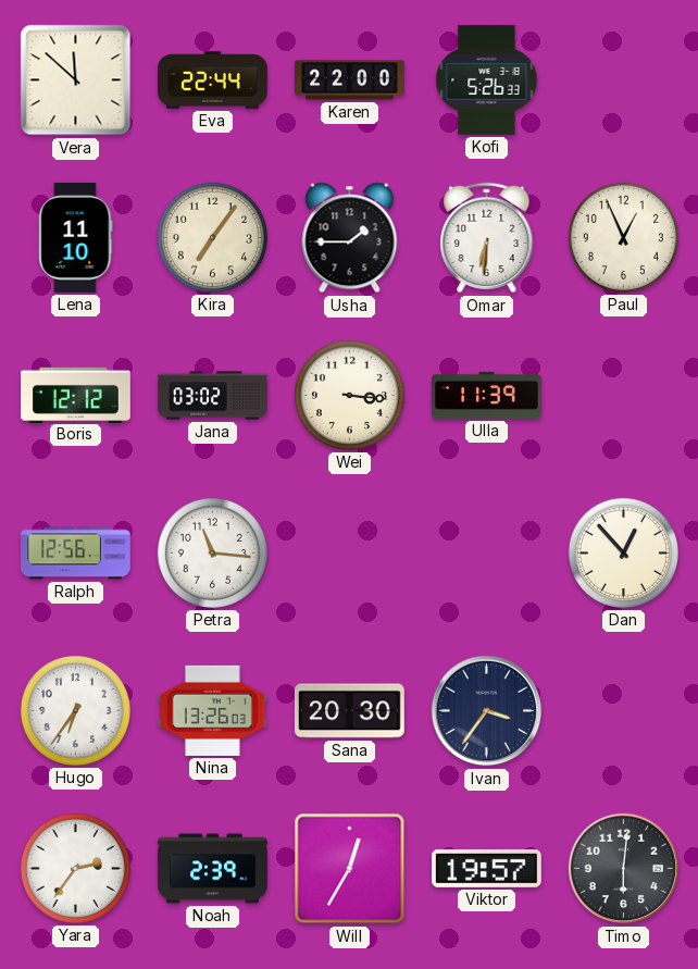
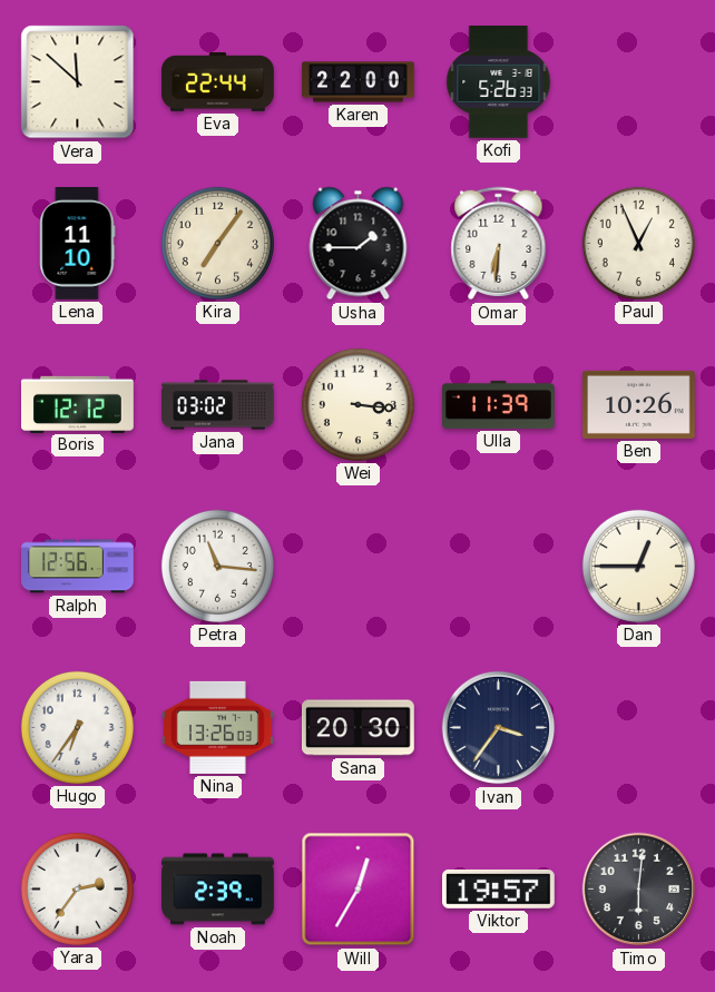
Ben: none -> 10:26
Dan: 12:53 -> 12:45
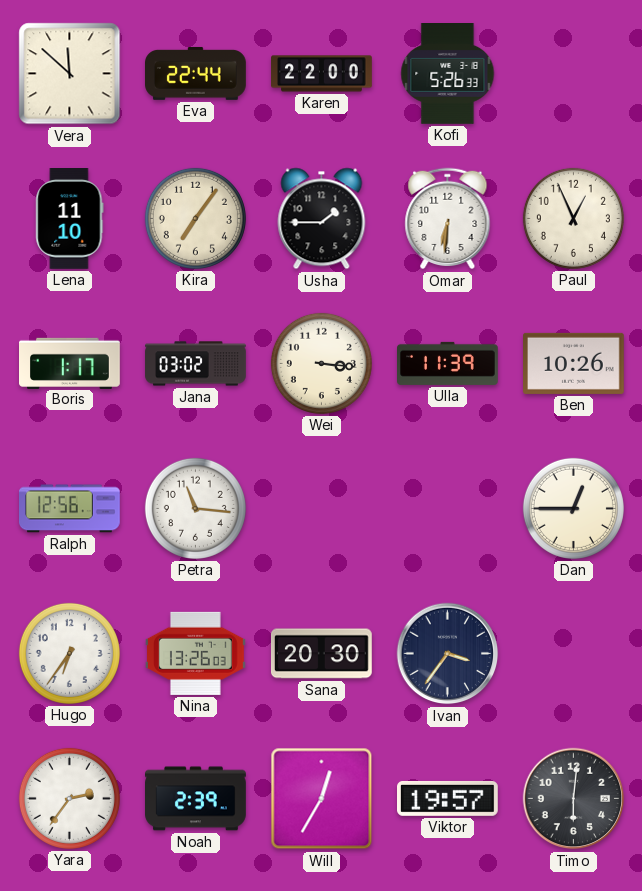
Boris: 12:12 -> 1:17
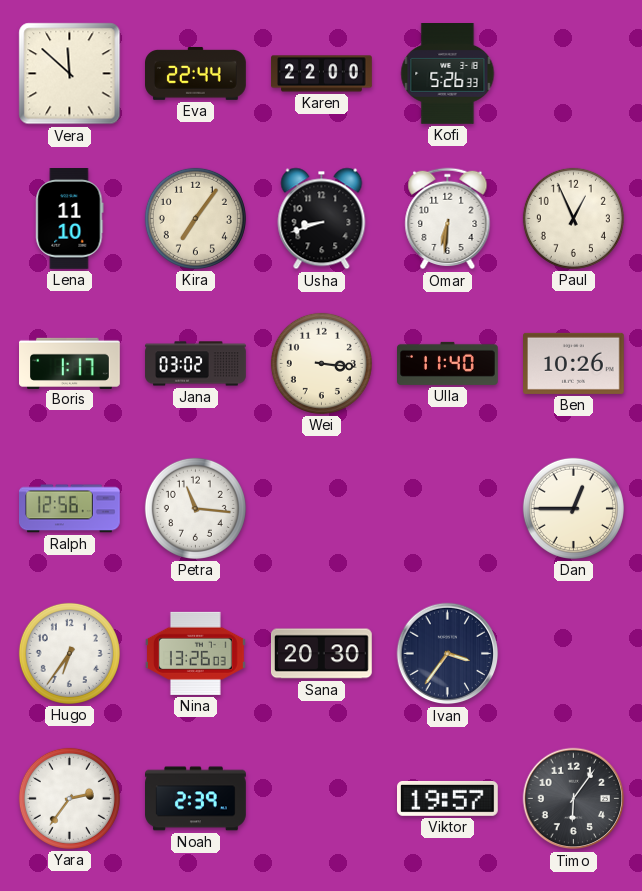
Usha: 1:45 -> 8:42
Ulla: 11:39 -> 11:40
Will: 12:35 -> none
Timo: 6:01 -> 6:06
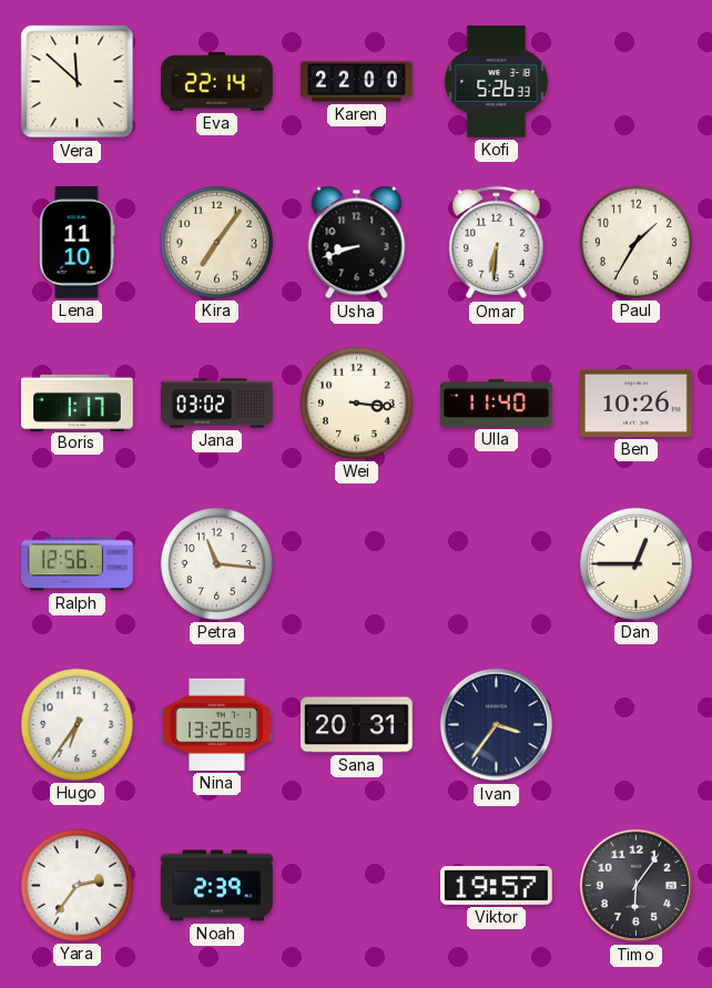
Eva: 22:44 -> 22:14
Paul: 12:56 -> 1:35
Sana: 20:30 -> 20:31
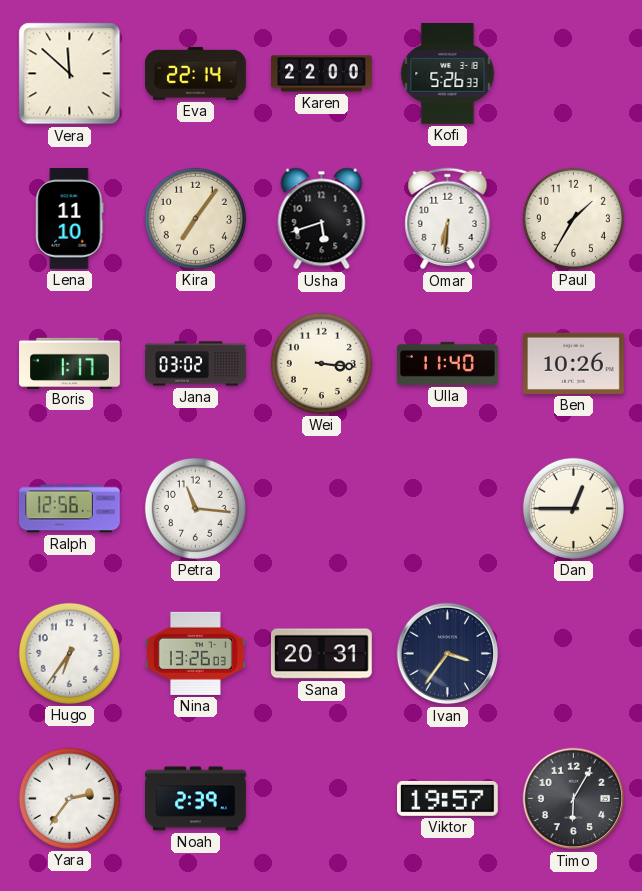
Usha: 8:42 -> 5:42
Timo: 6:06 -> 6:05
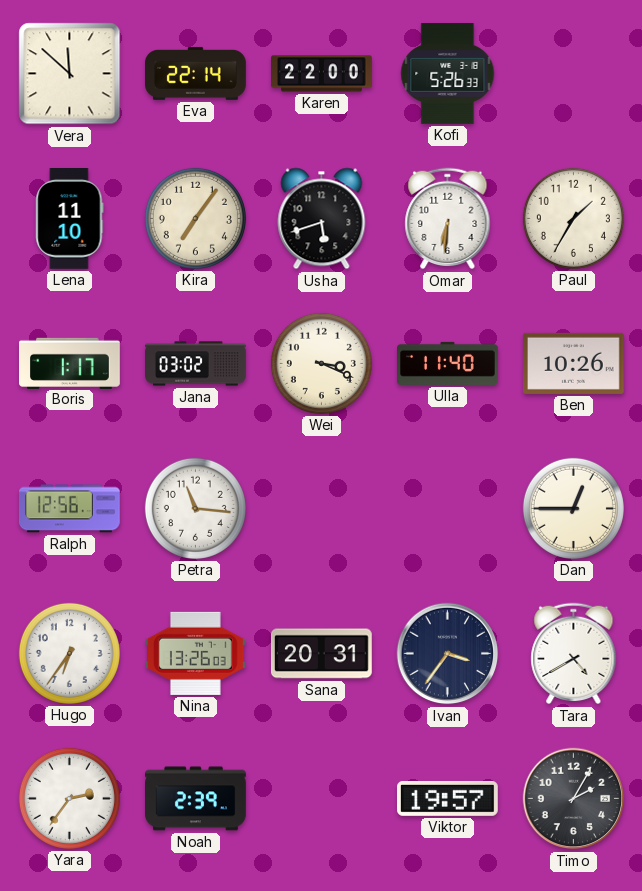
Wei: 3:16 -> 3:19
Tara: none -> 4:40
Timo: 6:05 -> 2:05
